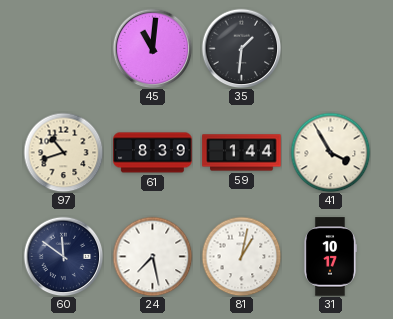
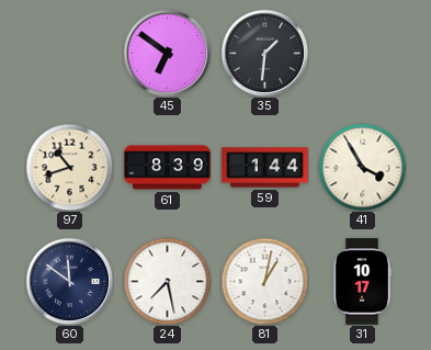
45: 11:01 -> 6:51
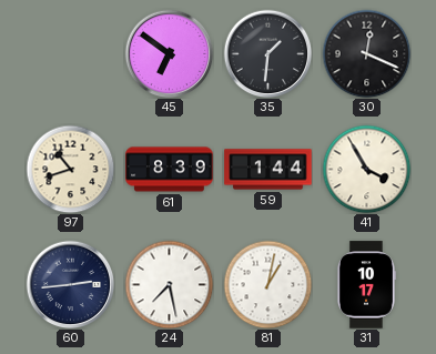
30: none -> 12:19
60: 11:51 -> 2:44
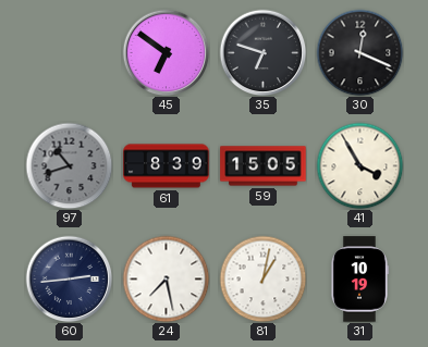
35: 1:31 -> 6:48
97 dial: cream -> grey
59: 1:44 -> 15:05
31: 10:17 -> 10:19
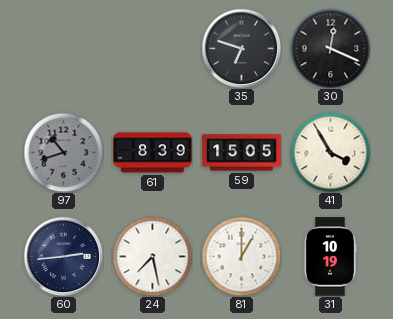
45: 6:51 -> none
81: 1:02 -> 1:00
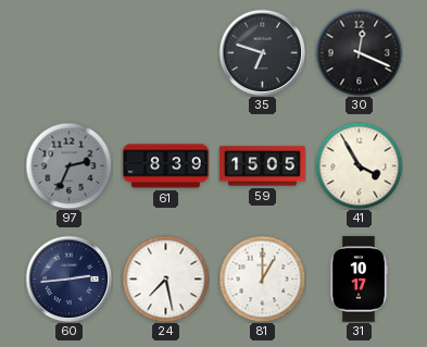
97: 10:42 -> 2:34
31: 10:19 -> 10:17
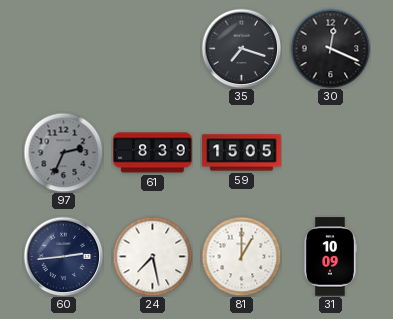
35: 6:48 -> 7:18
41: 3:55 -> none
31: 10:17 -> 10:09
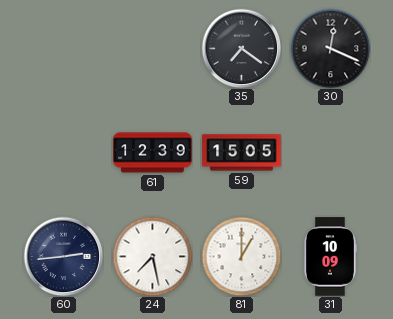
35: 7:18 -> 7:21
97: 2:34 -> none
61: 8:39 -> 12:39
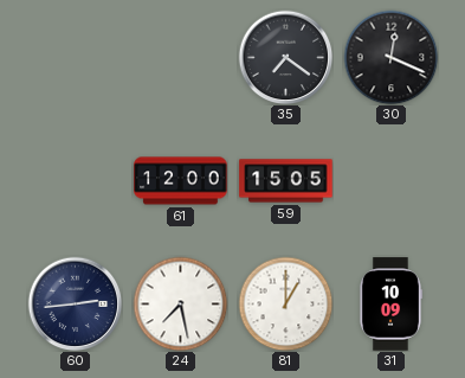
61: 12:39 -> 12:00
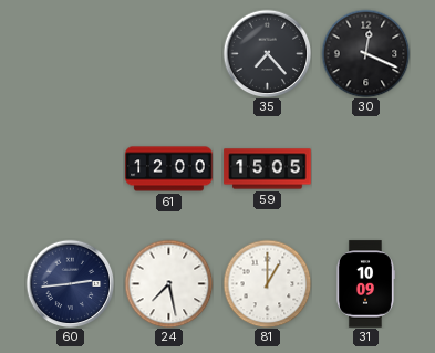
35: 7:21 -> 7:23
